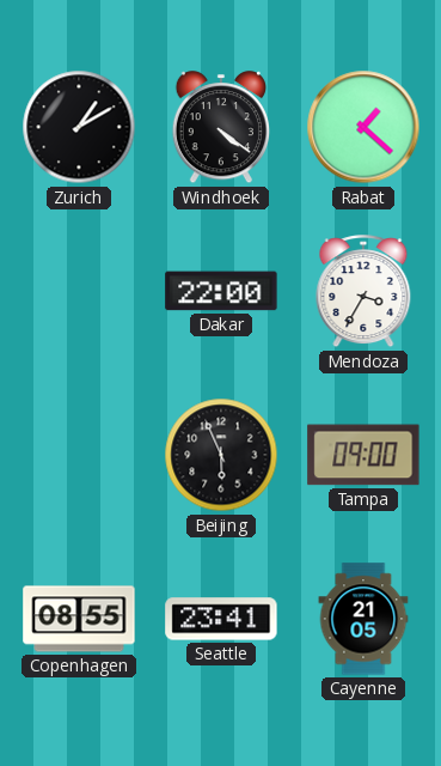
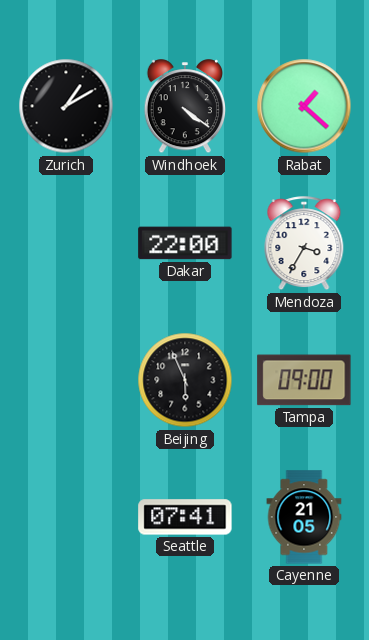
Copenhagen: 08:55 -> none
Seattle: 23:41 -> 07:41
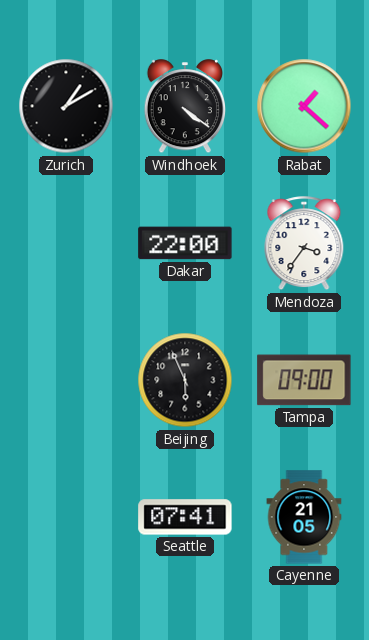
Mendoza: 3:35 -> 3:36
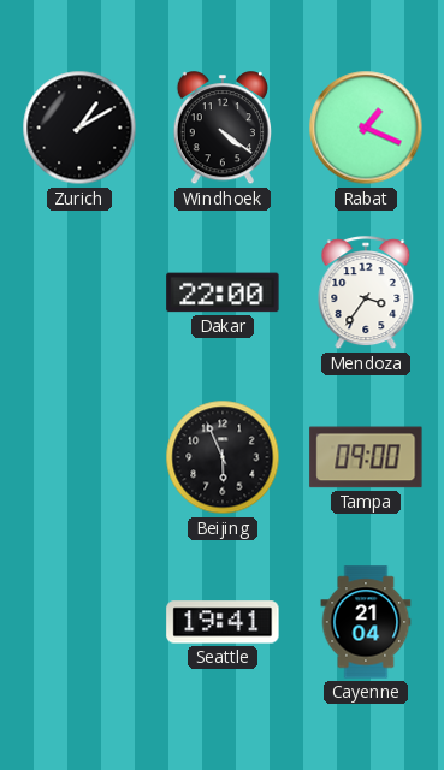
Rabat: 1:22 -> 1:19
Seattle: 07:41 -> 19:41
Cayenne: 21:05 -> 21:04
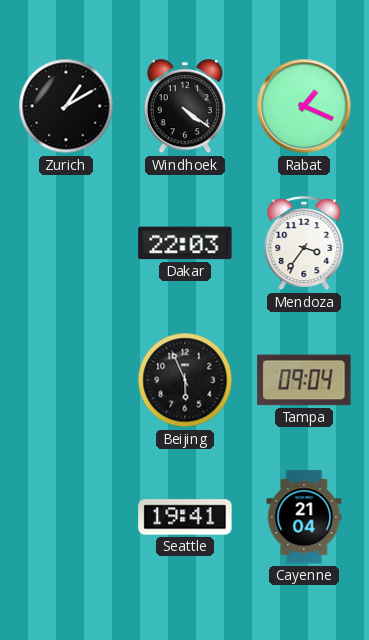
Dakar: 22:00 -> 22:03
Tampa: 09:00 -> 09:04
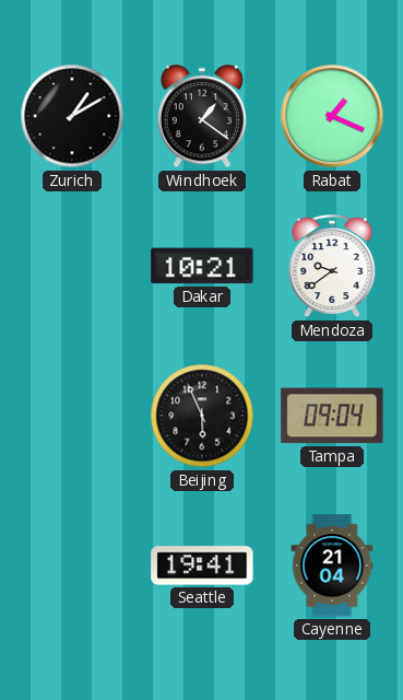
Windhoek: 4:21 -> 1:21
Dakar: 22:03 -> 10:21
Mendoza: 3:36 -> 9:39
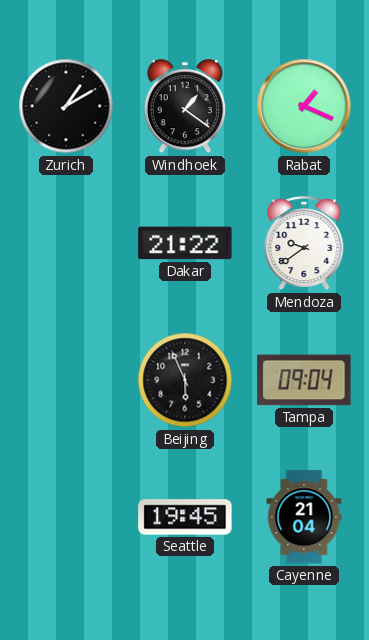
Dakar: 10:21 -> 21:22
Seattle: 19:41 -> 19:45
